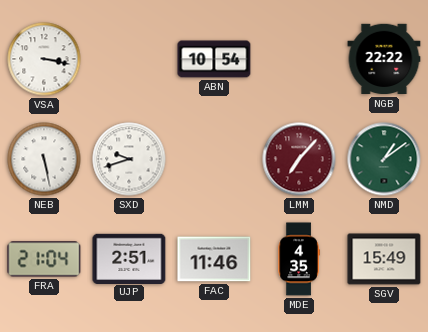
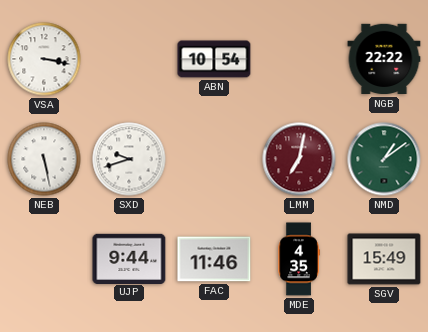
LMM: 7:07 -> 7:02
FRA: 21:04 -> none
UJP: 2:51 -> 9:44
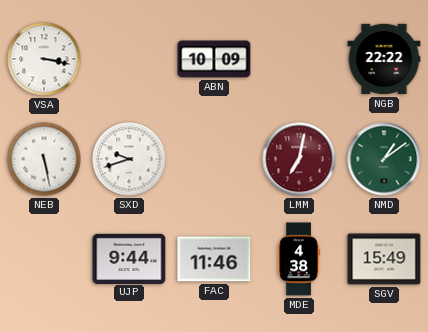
ABN: 10:54 -> 10:09
MDE: 4:35 -> 4:38
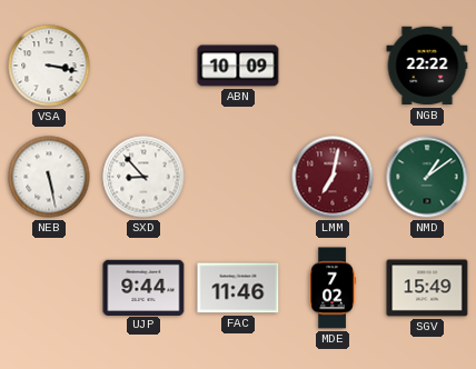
SXD: 9:42 -> 8:53
MDE: 4:38 -> 7:02
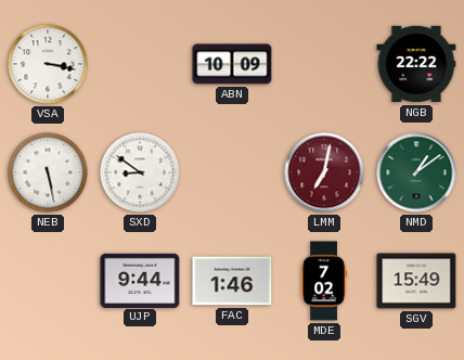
SXD: 8:53 -> 8:51
FAC: 11:46 -> 1:46
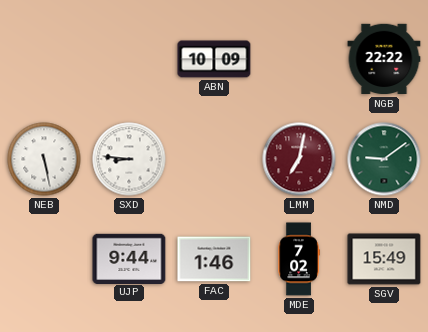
VSA: 3:17 -> none
SXD: 8:51 -> 8:46
NMD: 1:09 -> 9:09
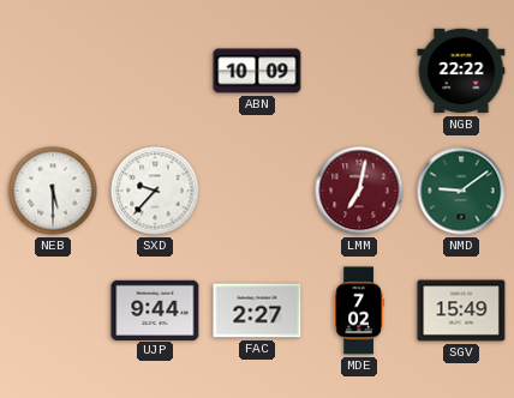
NEB: 5:28 -> 5:30
SXD: 8:46 -> 9:37
FAC: 1:46 -> 2:27
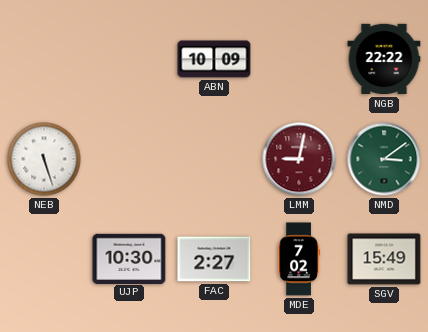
NEB: 5:30 -> 5:27
SXD: 9:37 -> none
LMM: 7:02 -> 9:02
NMD: 9:09 -> 3:09
UJP: 9:44 -> 10:30
